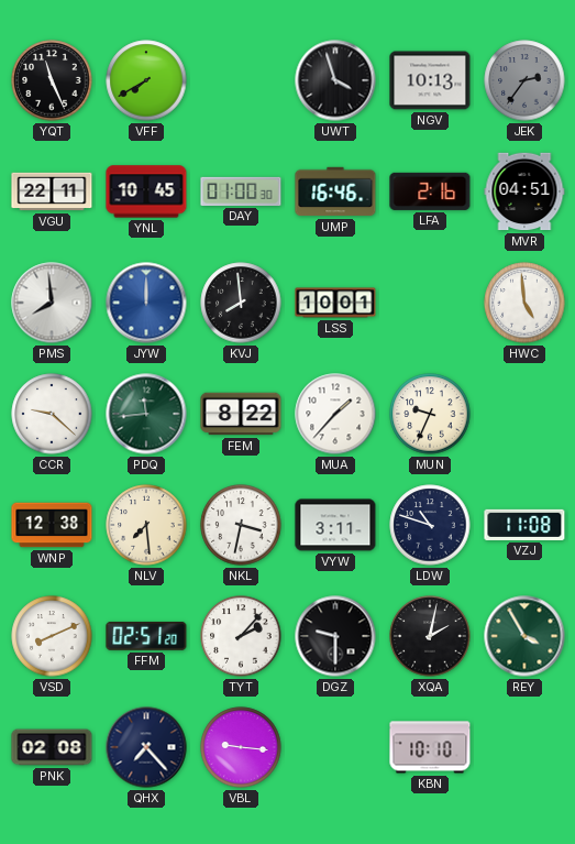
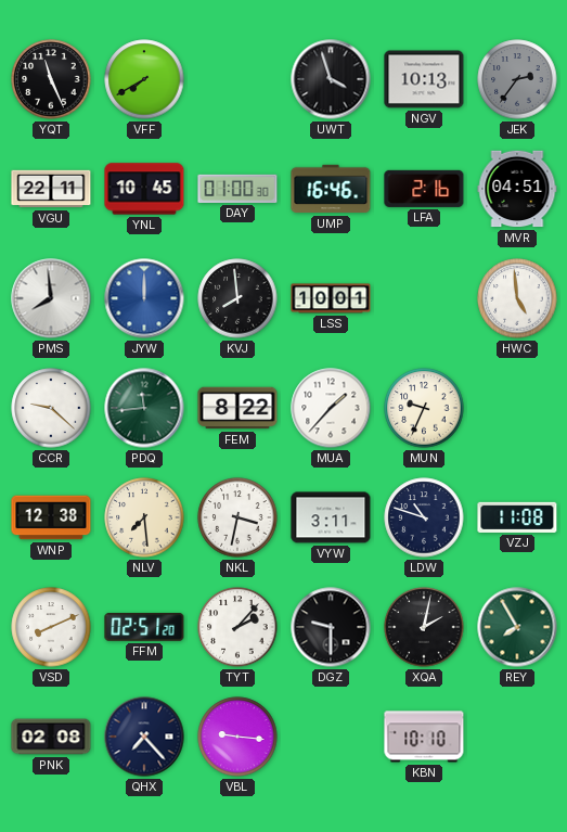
REY: 3:55 -> 7:55
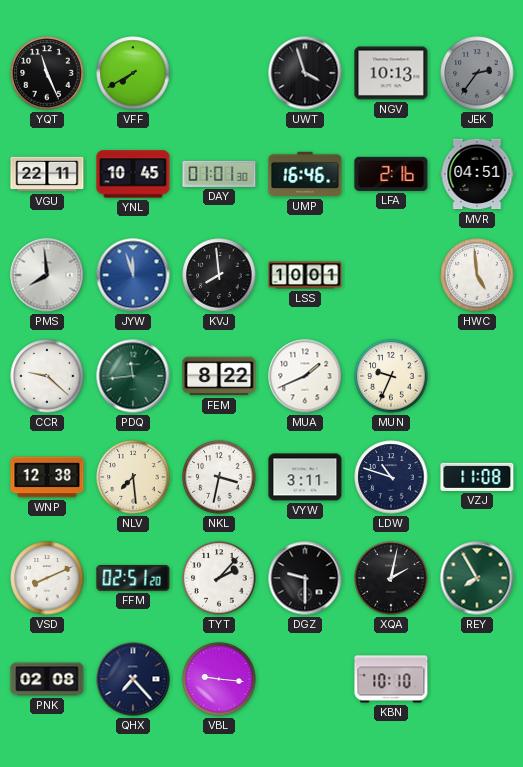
DAY: 01:00 -> 01:01
JYW: 12:00 -> 11:57
MUA: 1:37 -> 1:41
